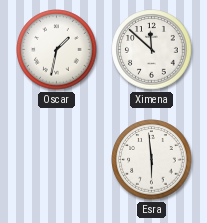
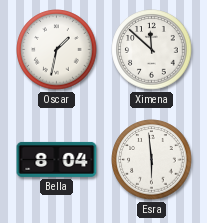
Bella: none -> 8:04
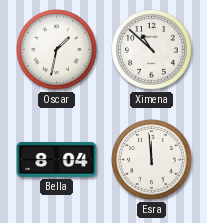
Ximena: 11:52 -> 10:52
Esra: 5:59 -> 11:59
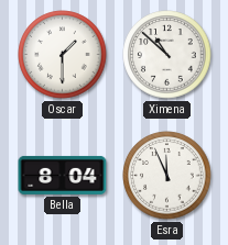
Oscar: 1:32 -> 1:30
Esra: 11:59 -> 11:56
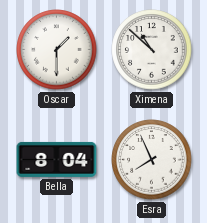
Esra: 11:56 -> 7:56
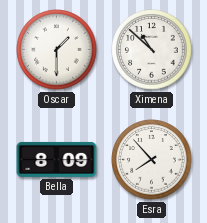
Bella: 8:04 -> 8:09
Esra: 7:56 -> 7:53
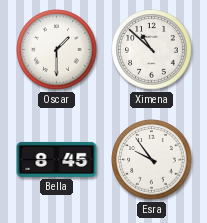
Bella: 8:09 -> 8:45
Esra: 7:53 -> 9:54
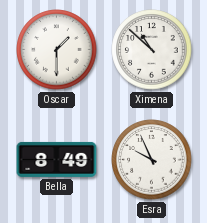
Bella: 8:45 -> 8:49
Esra: 9:54 -> 9:56
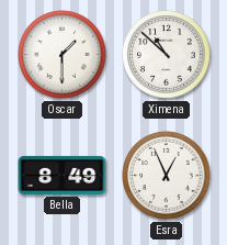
Esra: 9:56 -> 12:56
